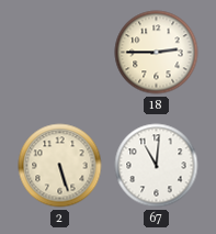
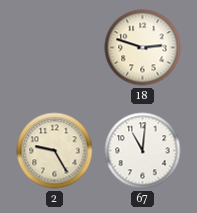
18: 2:45 -> 2:48
2: 5:27 -> 9:25
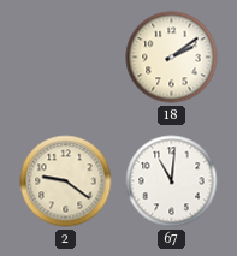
18: 2:48 -> 2:09
2: 9:25 -> 9:21
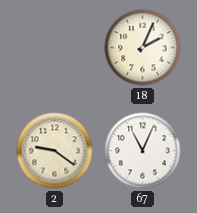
18: 2:09 -> 2:04
67: 11:01 -> 11:04
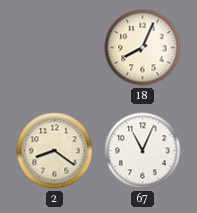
18: 2:04 -> 8:04
2: 9:21 -> 8:21
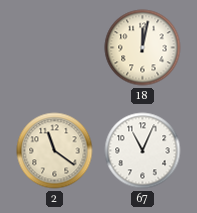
18: 8:04 -> 12:02
2: 8:21 -> 11:21
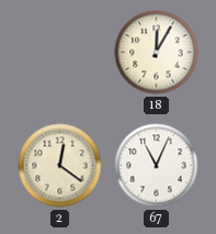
18: 12:02 -> 12:05
2: 11:21 -> 12:21
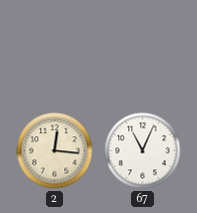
18: 12:05 -> none
2: 12:21 -> 12:16
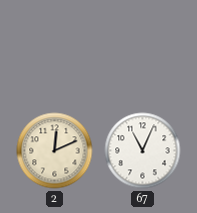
2: 12:16 -> 12:11
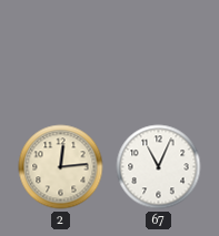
2: 12:11 -> 12:14
